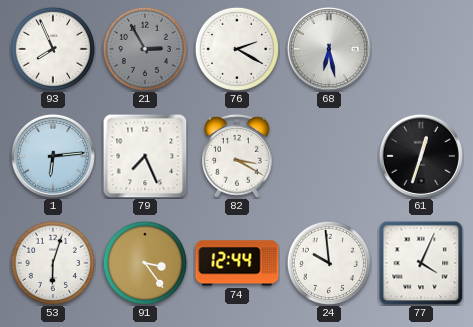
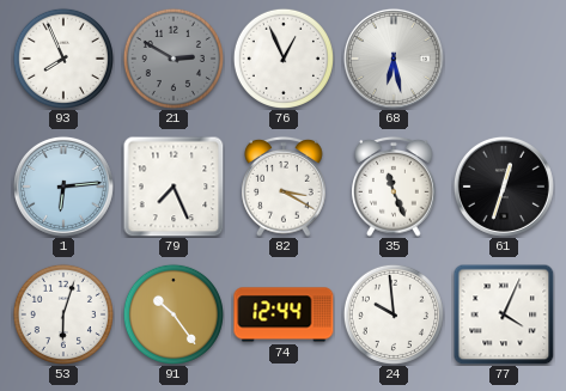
21: 2:55 -> 2:50
76: 2:20 -> 12:56
35: none -> 11:26
91: 3:24 -> 10:24
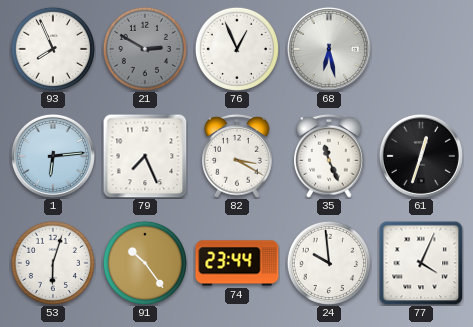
74: 12:44 -> 23:44
